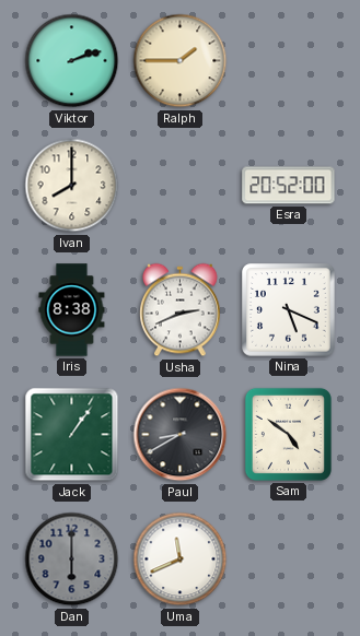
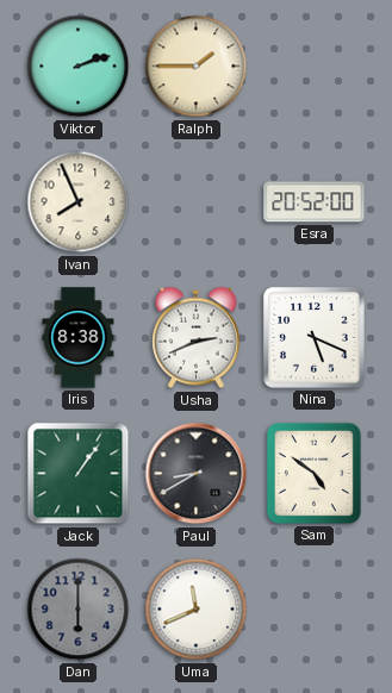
Ivan: 8:00 -> 7:56
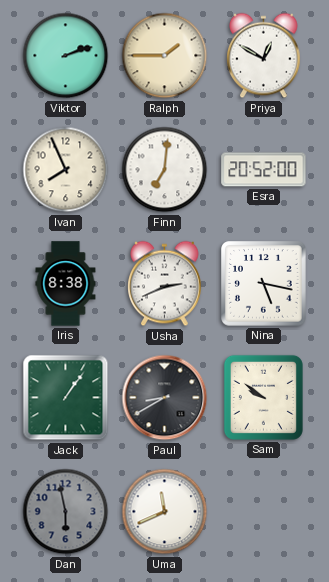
Priya: none -> 12:50
Finn: none -> 7:01
Nina: 5:19 -> 5:17
Sam: 4:51 -> 9:51
Dan: 6:00 -> 5:58
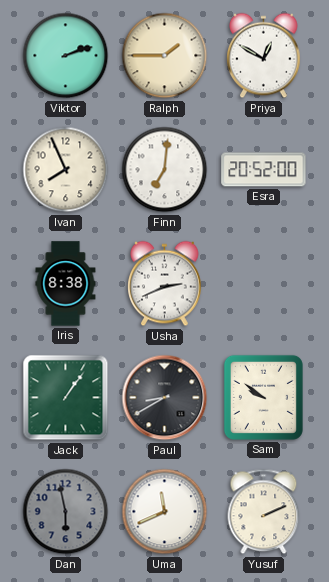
Nina: 5:17 -> none
Yusuf: none -> 2:11
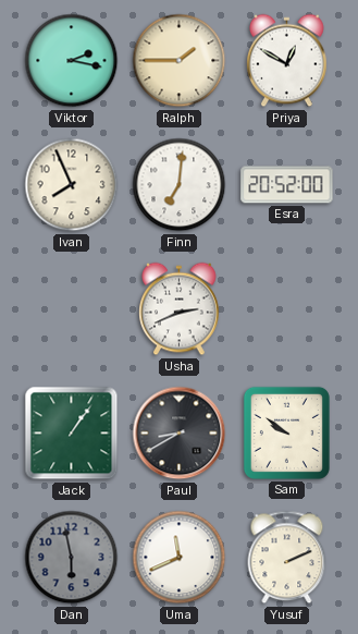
Viktor: 2:12 -> 2:17
Iris: 8:38 -> none
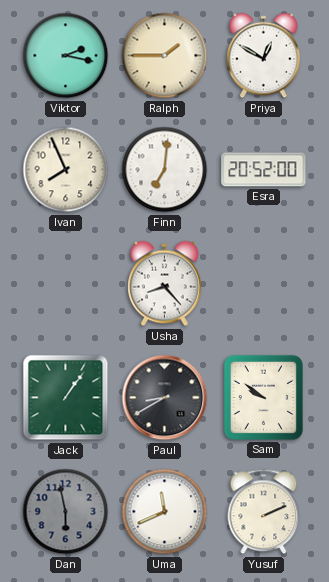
Usha: 2:41 -> 8:23
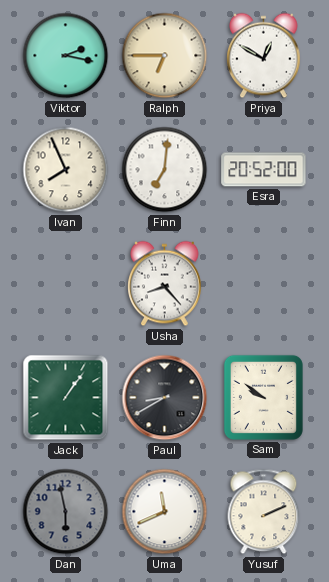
Ralph: 1:45 -> 6:45
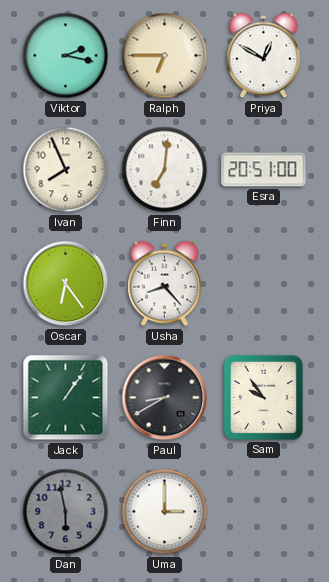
Esra: 20:52 -> 20:51
Oscar: none -> 6:24
Sam: 9:51 -> 9:54
Uma: 11:41 -> 3:00
Yusuf: 2:11 -> none
